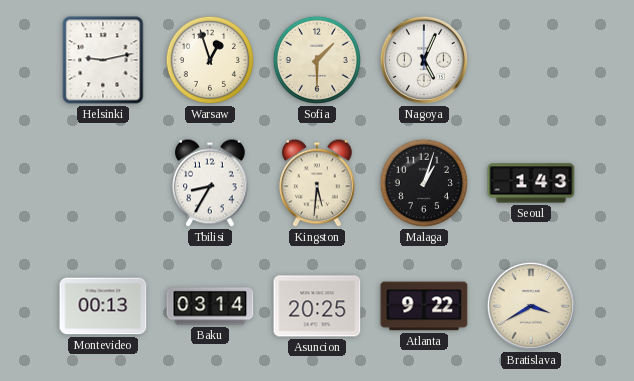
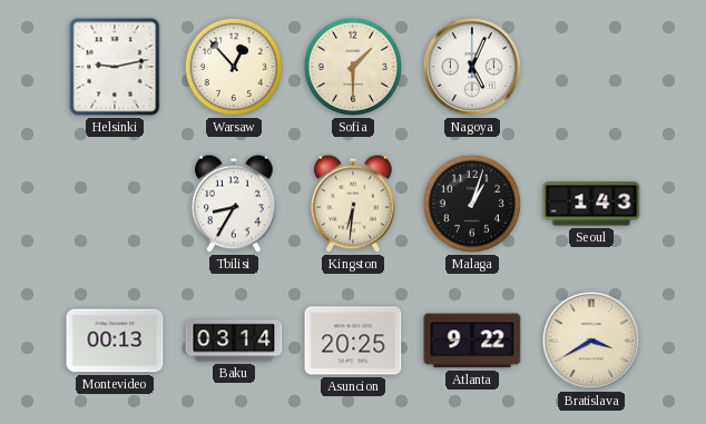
Warsaw: 12:57 -> 12:53
Kingston: 5:31 -> 6:31
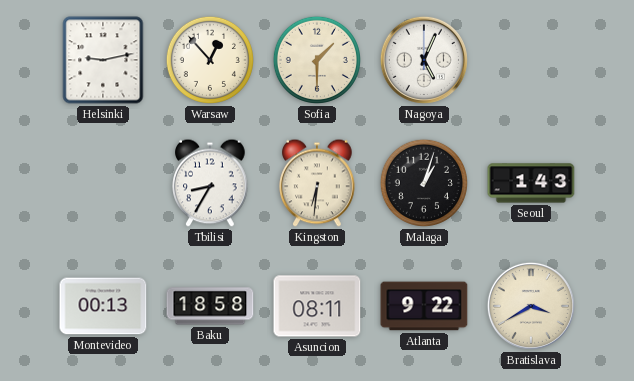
Baku: 03:14 -> 18:58
Asuncion: 20:25 -> 08:11
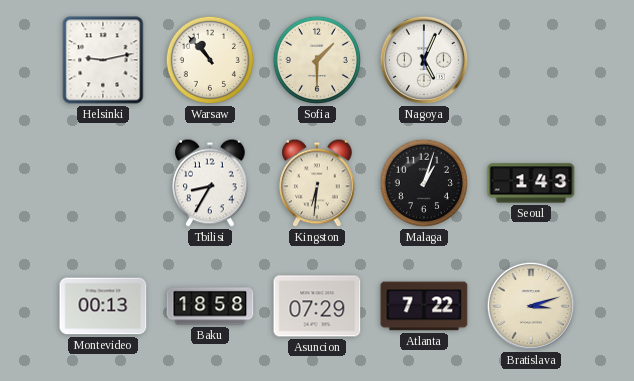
Warsaw: 12:53 -> 10:53
Asuncion: 08:11 -> 07:29
Atlanta: 9:22 -> 7:22
Bratislava: 3:40 -> 3:12
